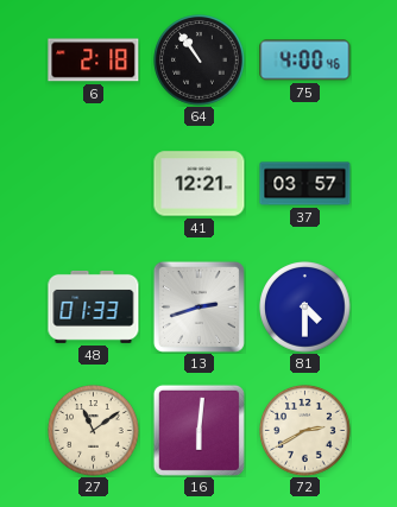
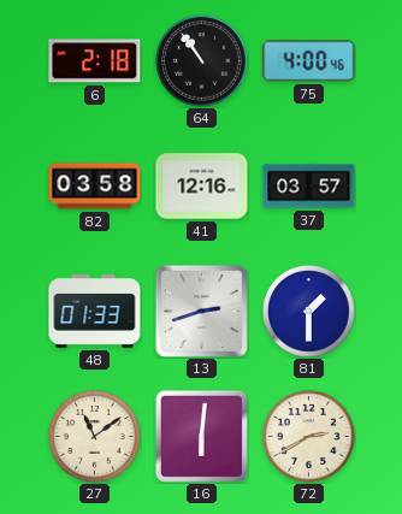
82: none -> 03:58
41: 12:21 -> 12:16
81: 4:30 -> 1:30
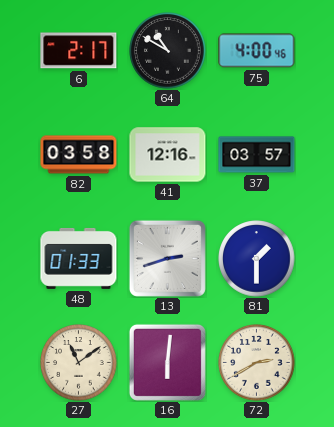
6: 2:18 -> 2:17
64: 10:54 -> 10:50
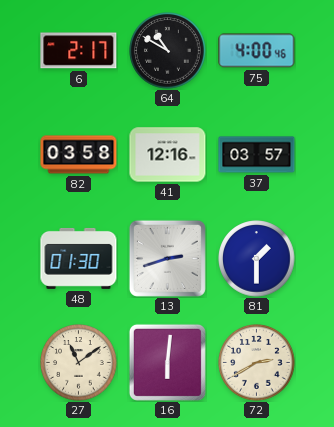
48: 01:33 -> 01:30
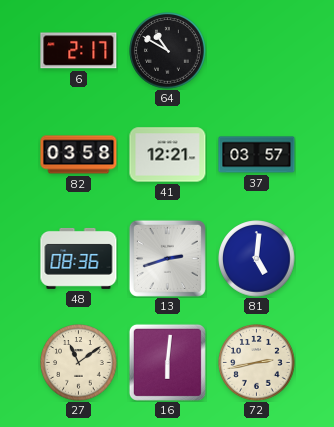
75: 4:00 -> none
41: 12:16 -> 12:21
48: 01:30 -> 08:36
81: 1:30 -> 5:01
72: 2:40 -> 2:43
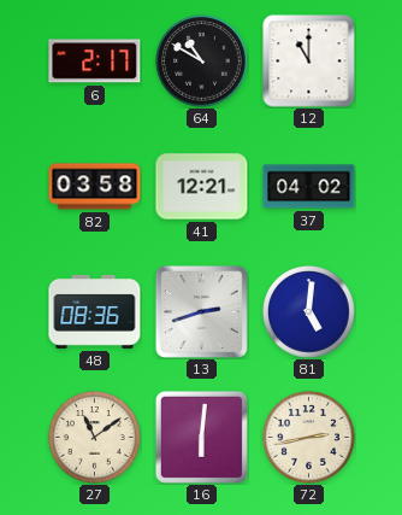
12: none -> 11:00
37: 03:57 -> 04:02
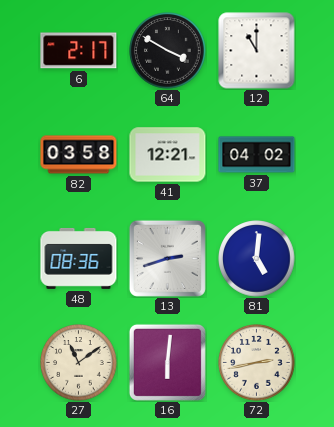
64: 10:50 -> 3:50
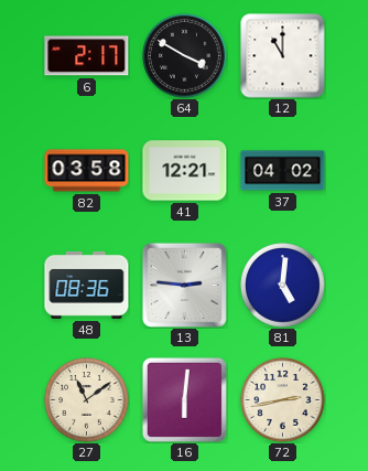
13: 2:42 -> 2:46
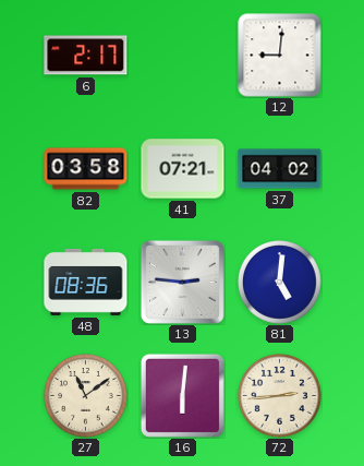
64: 3:50 -> none
12: 11:00 -> 9:01
41: 12:21 -> 07:21
72: 2:43 -> 2:44
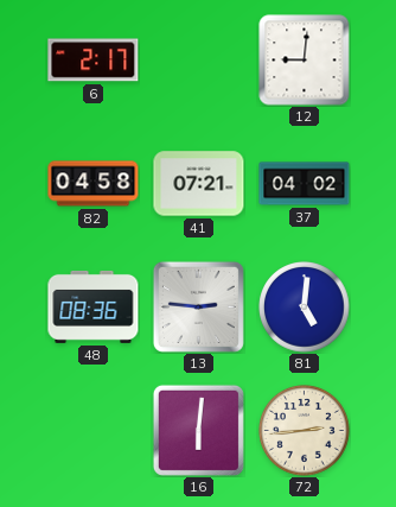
82: 03:58 -> 04:58
27: 11:09 -> none
